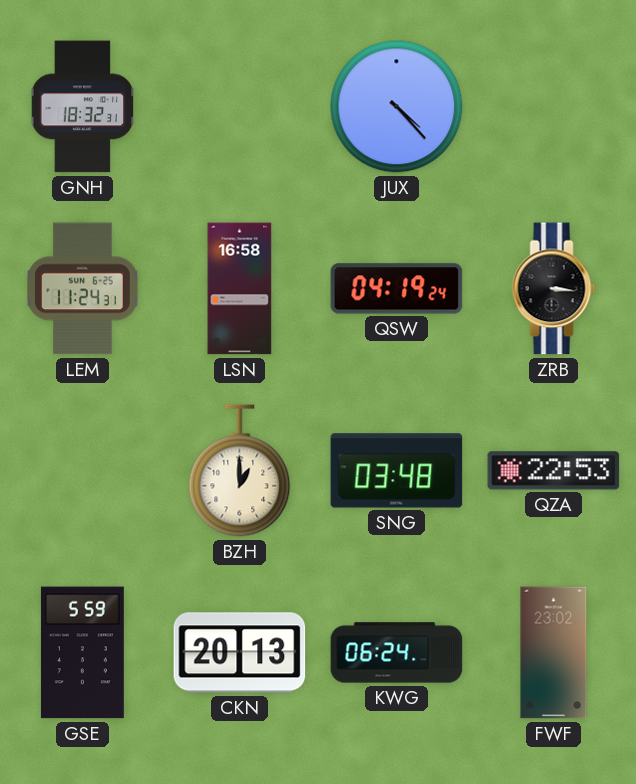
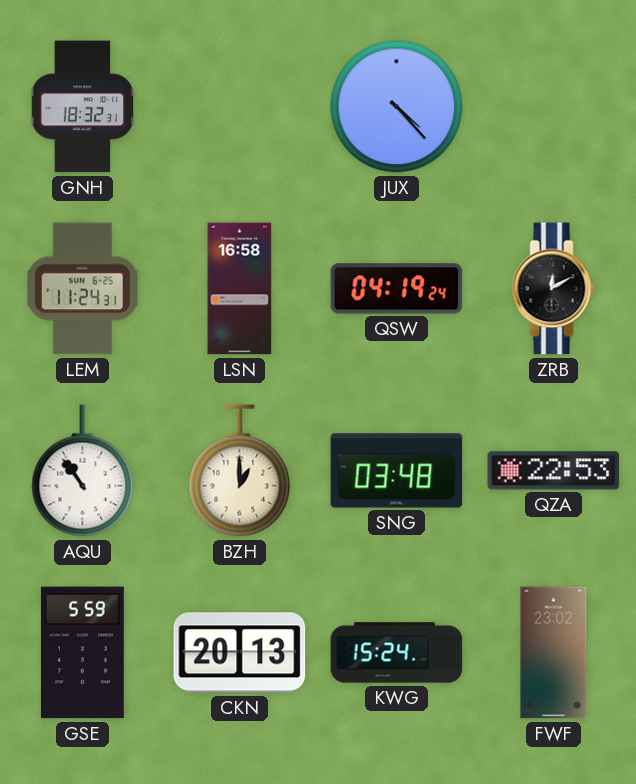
ZRB: 3:16 -> 12:10
AQU: none -> 10:54
KWG: 06:24 -> 15:24
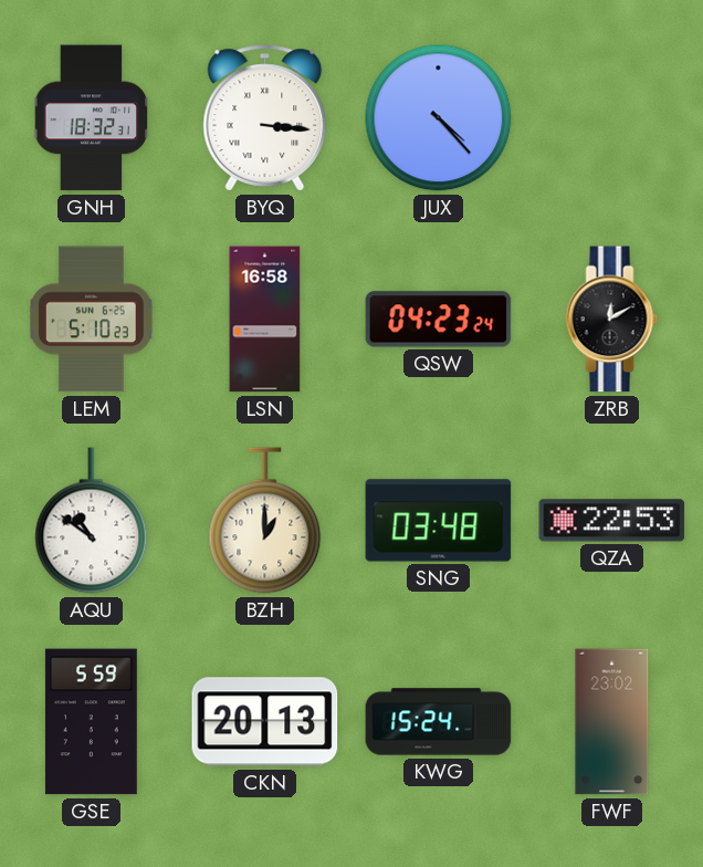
BYQ: none -> 3:16
LEM: 11:24 -> 5:10
QSW: 04:19 -> 04:23
AQU: 10:54 -> 10:51
